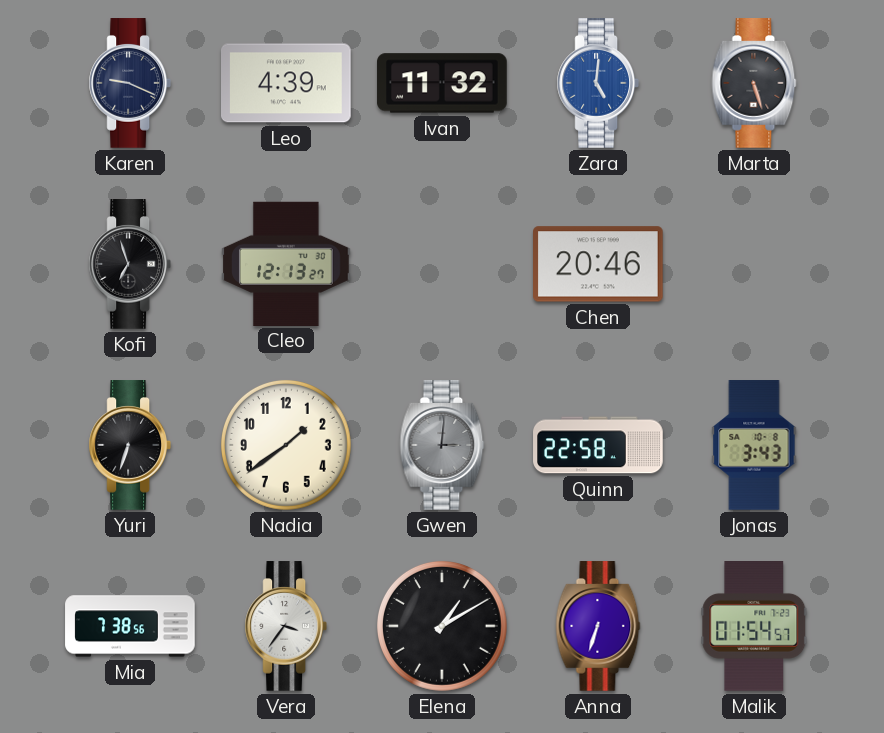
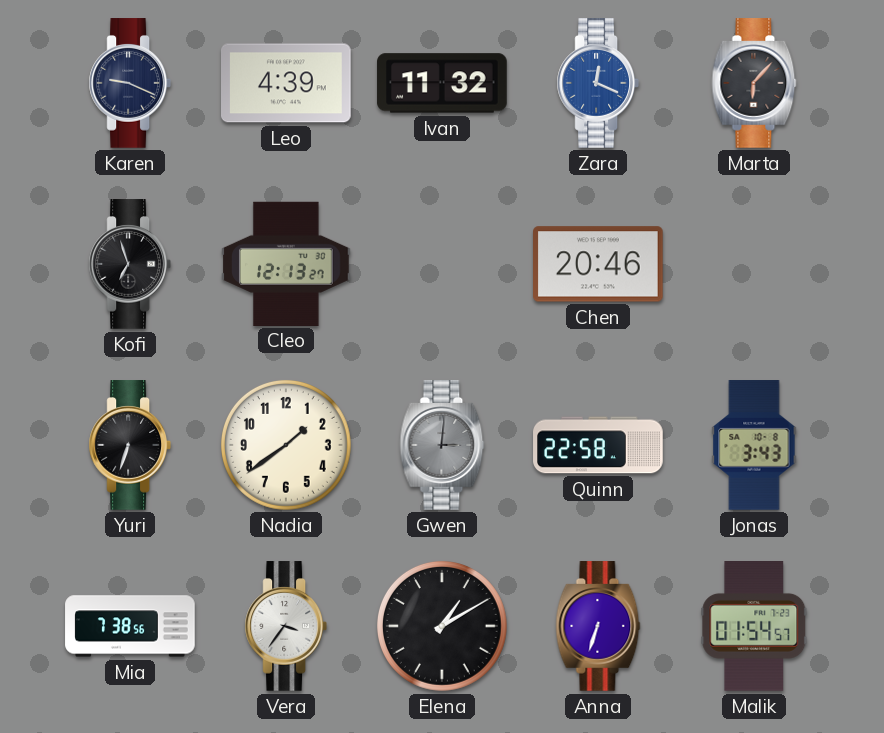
Zara: 5:01 -> 12:19
Marta: 5:27 -> 6:07
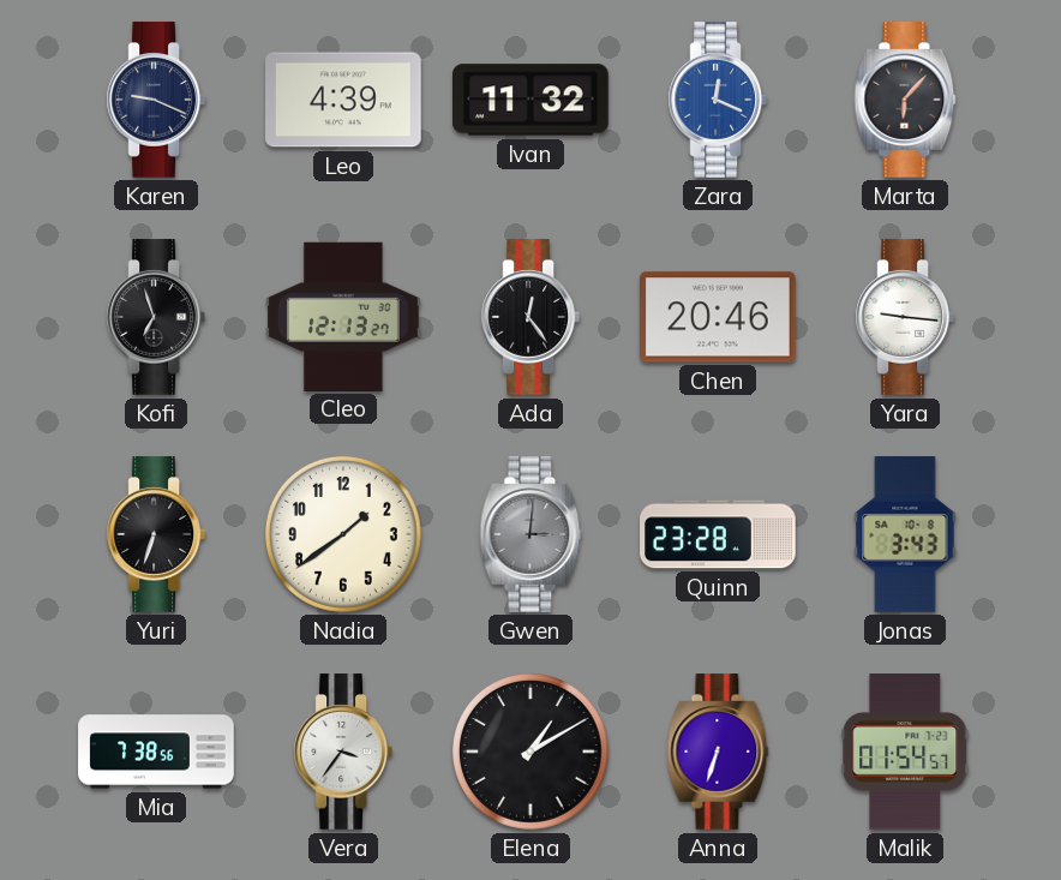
Ada: none -> 12:24
Yara: none -> 9:16
Quinn: 22:58 -> 23:28
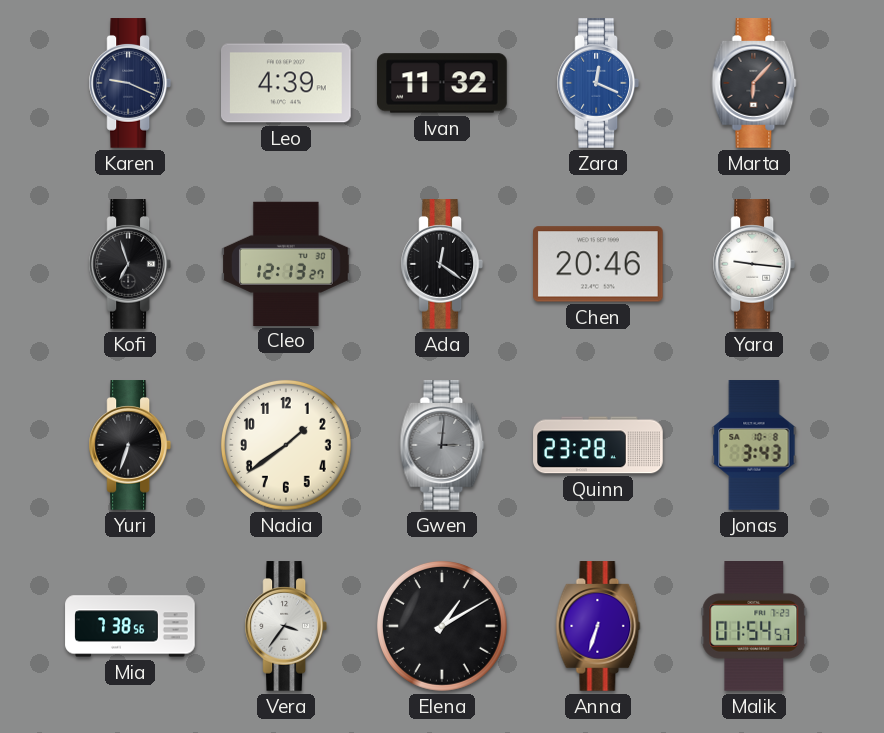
Ada: 12:24 -> 12:21
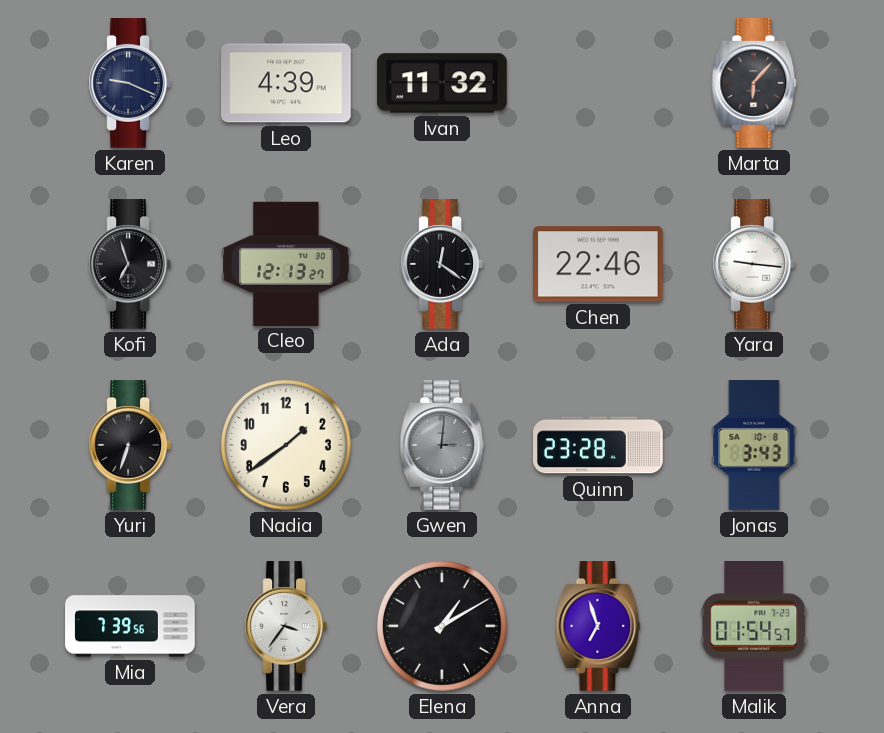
Zara: 12:19 -> none
Chen: 20:46 -> 22:46
Mia: 7:38 -> 7:39
Anna: 6:33 -> 6:57
